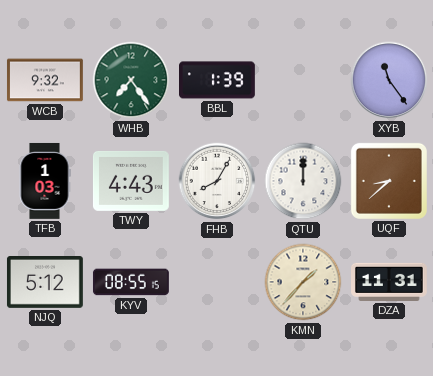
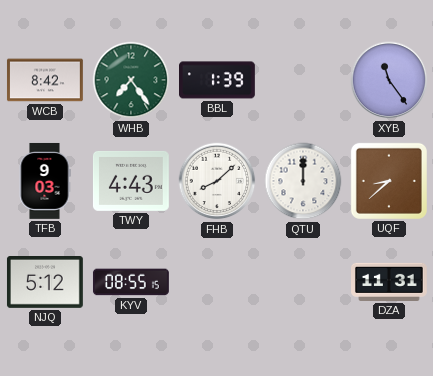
WCB: 9:32 -> 8:42
TFB: 1:03 -> 9:03
FHB: 8:05 -> 8:08
KMN: 1:37 -> none
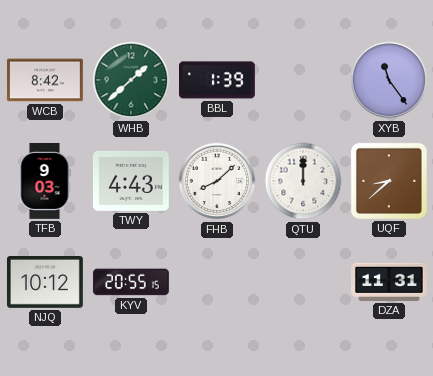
WHB: 7:24 -> 1:38
NJQ: 5:12 -> 10:12
KYV: 08:55 -> 20:55
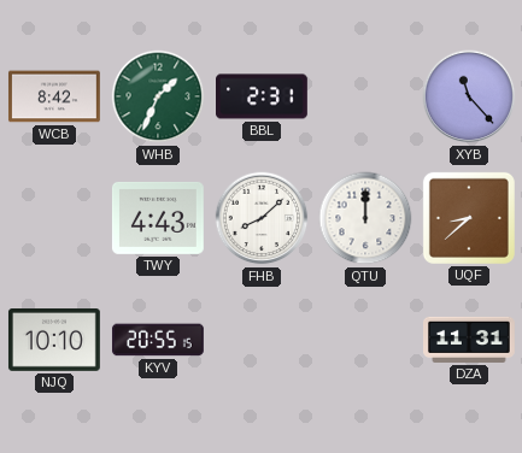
WHB: 1:38 -> 1:34
BBL: 1:39 -> 2:31
XYB: 11:24 -> 11:23
TFB: 9:03 -> none
NJQ: 10:12 -> 10:10
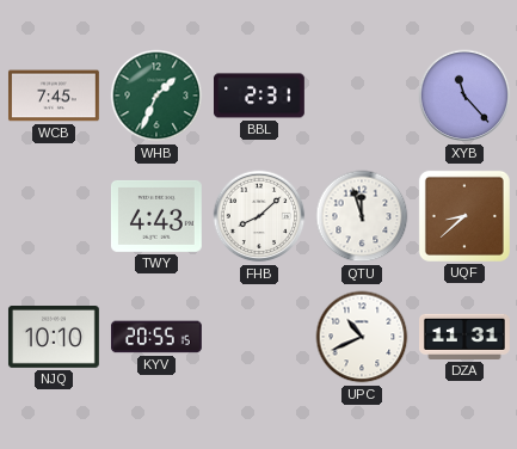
WCB: 8:42 -> 7:45
QTU: 12:00 -> 11:57
UPC: none -> 10:41
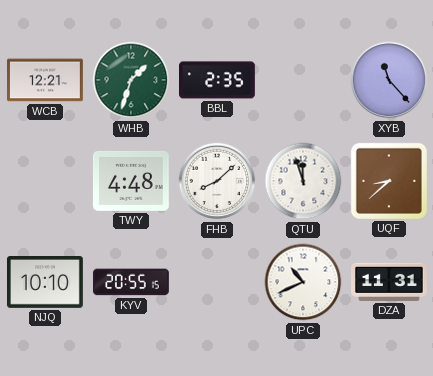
WCB: 7:45 -> 12:21
WHB: 1:34 -> 1:33
BBL: 2:31 -> 2:35
TWY: 4:43 -> 4:48
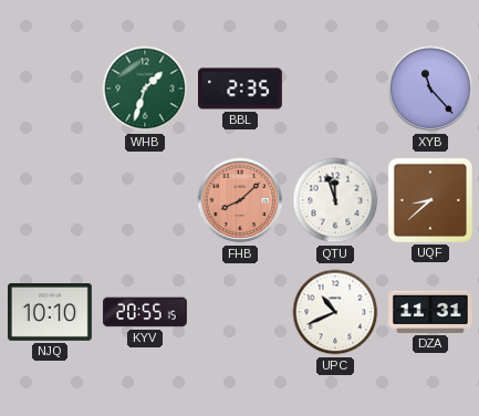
WCB: 12:21 -> none
TWY: 4:48 -> none
FHB dial: white -> salmon
